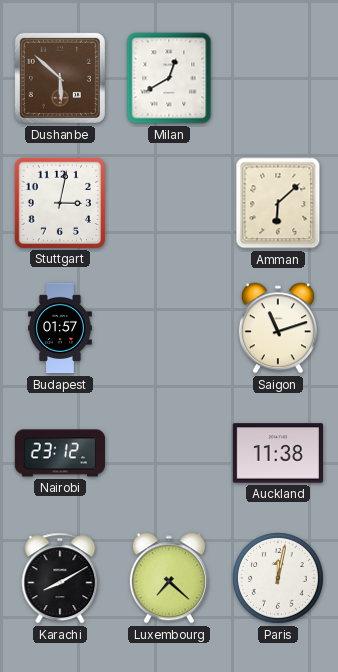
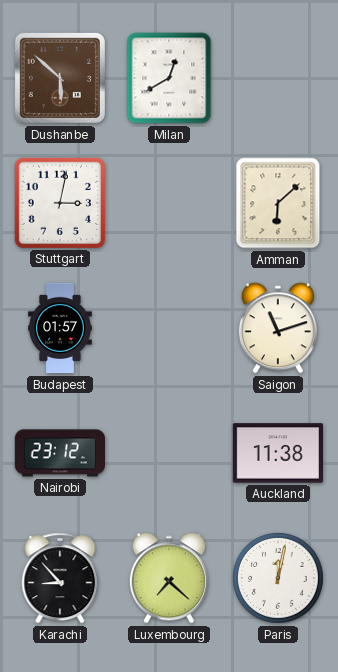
Karachi: 8:10 -> 8:53
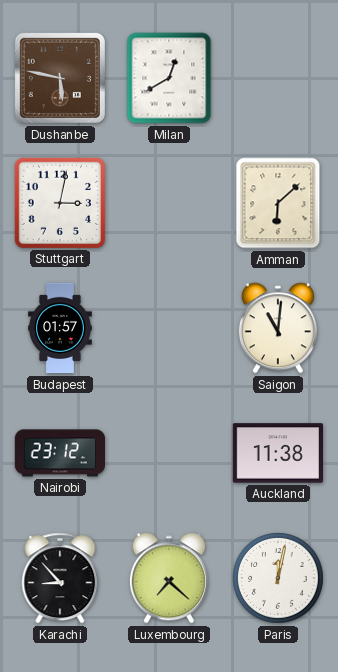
Dushanbe: 5:52 -> 5:47
Saigon: 11:12 -> 11:01
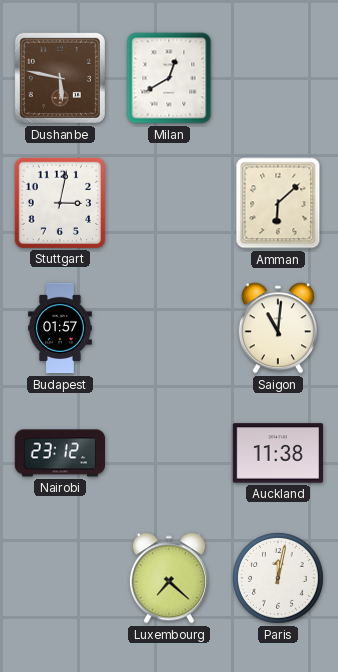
Karachi: 8:53 -> none
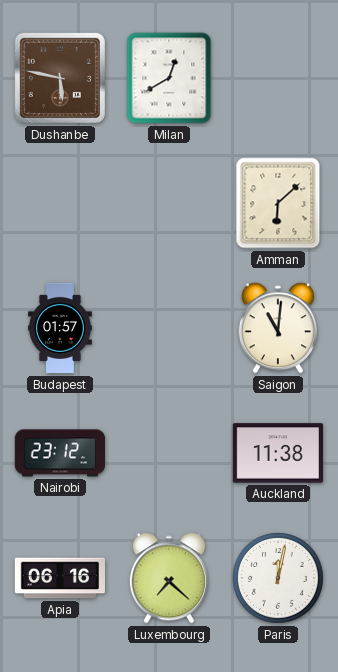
Stuttgart: 3:02 -> none
Apia: none -> 06:16
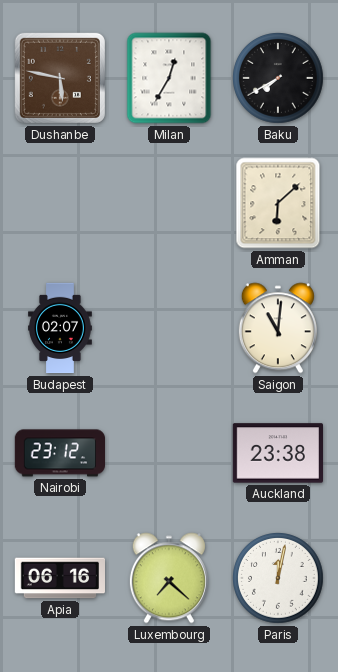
Milan: 12:40 -> 12:35
Baku: none -> 7:40
Budapest: 01:57 -> 02:07
Auckland: 11:38 -> 23:38
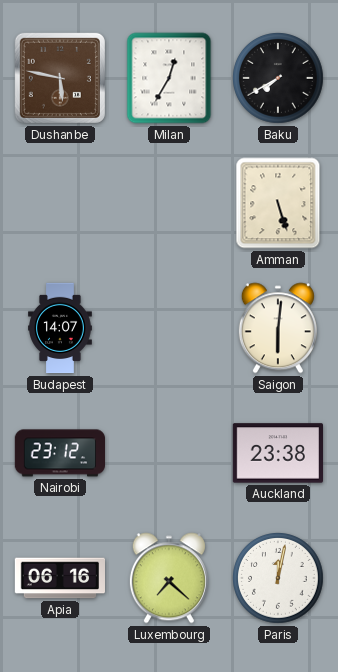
Amman: 6:08 -> 5:27
Budapest: 02:07 -> 14:07
Saigon: 11:01 -> 6:01
